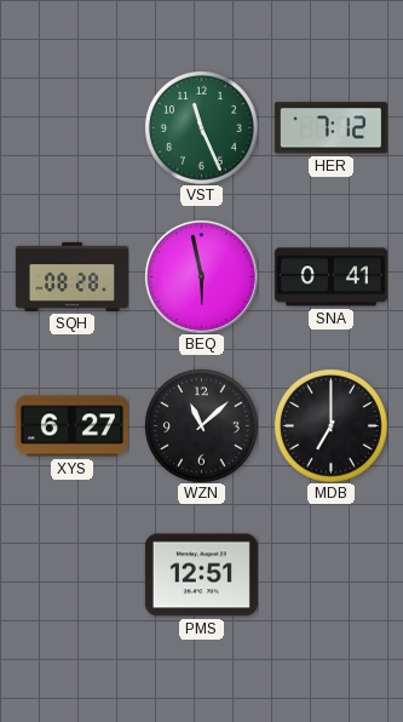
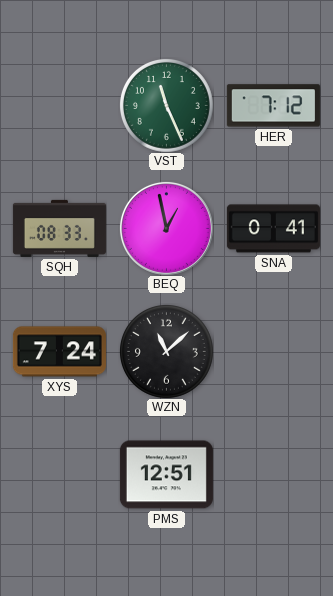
SQH: 08:28 -> 08:33
BEQ: 5:58 -> 12:58
XYS: 6:27 -> 7:24
MDB: 7:00 -> none
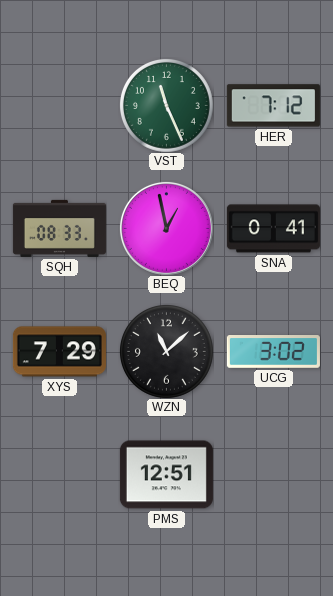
XYS: 7:24 -> 7:29
UCG: none -> 3:02
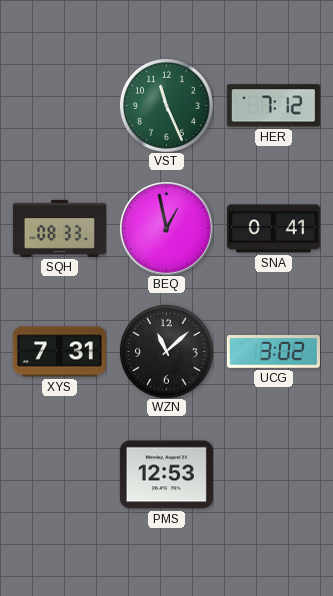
XYS: 7:29 -> 7:31
PMS: 12:51 -> 12:53
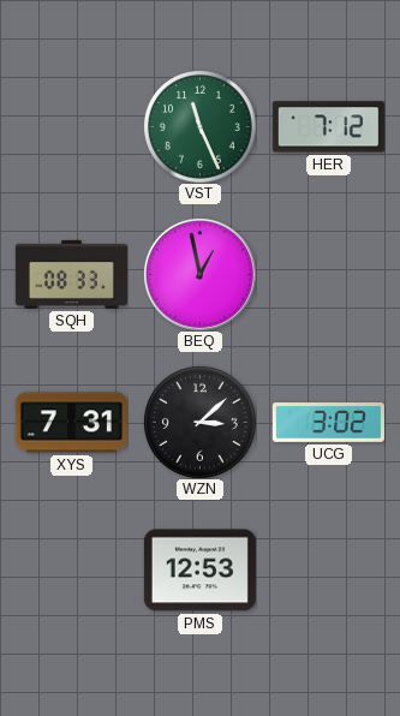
SNA: 0:41 -> none
WZN: 11:08 -> 3:08
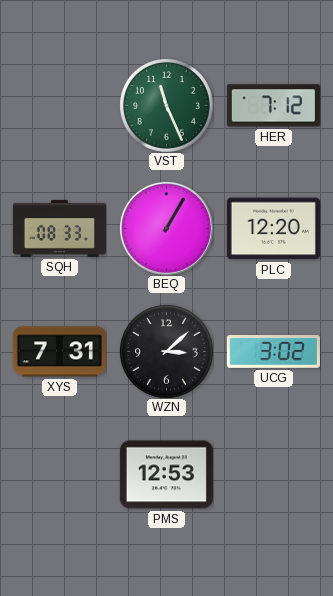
BEQ: 12:58 -> 1:05
PLC: none -> 12:20
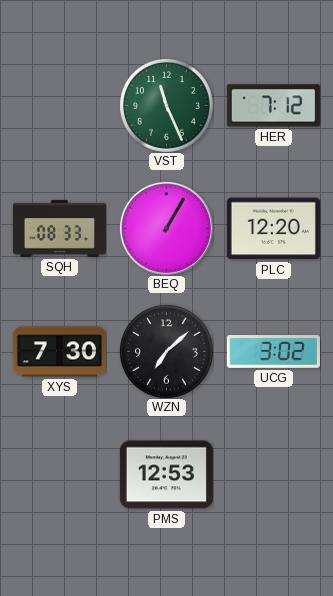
XYS: 7:31 -> 7:30
WZN: 3:08 -> 7:08
